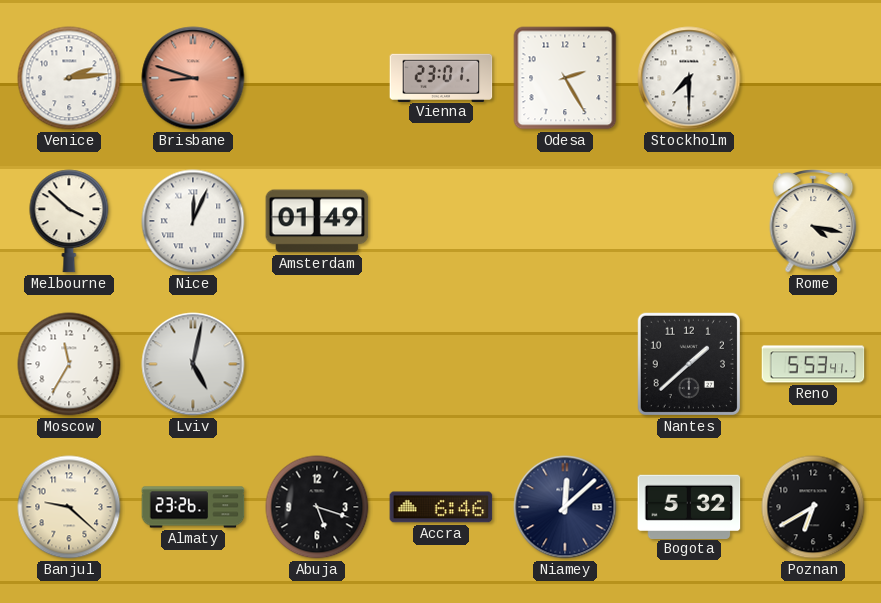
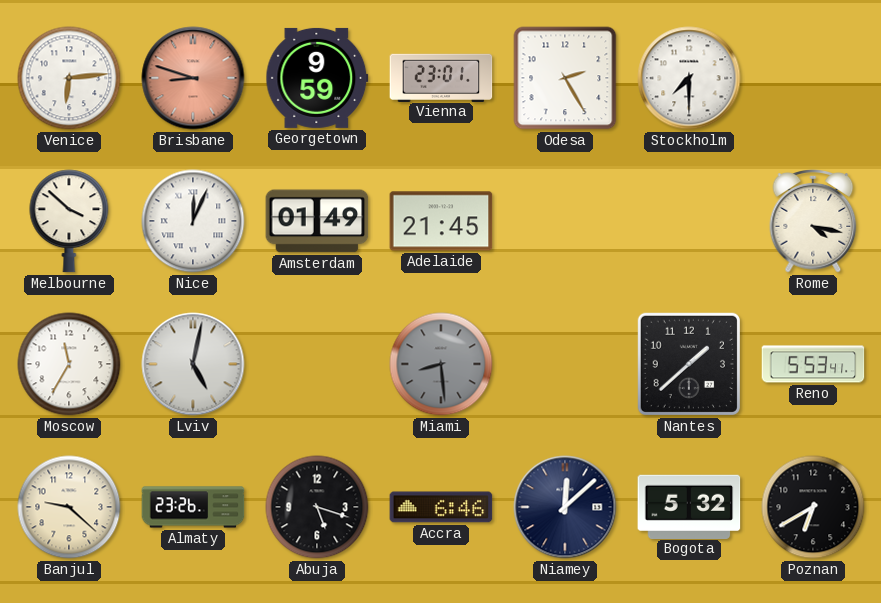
Venice: 2:14 -> 6:14
Georgetown: none -> 9:59
Adelaide: none -> 21:45
Miami: none -> 8:29
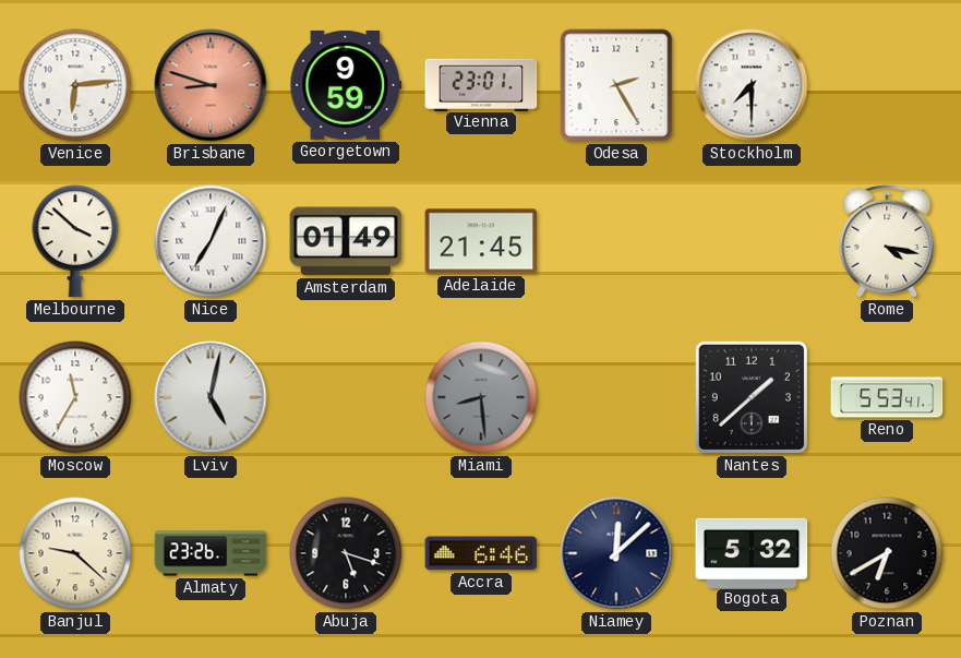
Nice: 12:04 -> 7:04
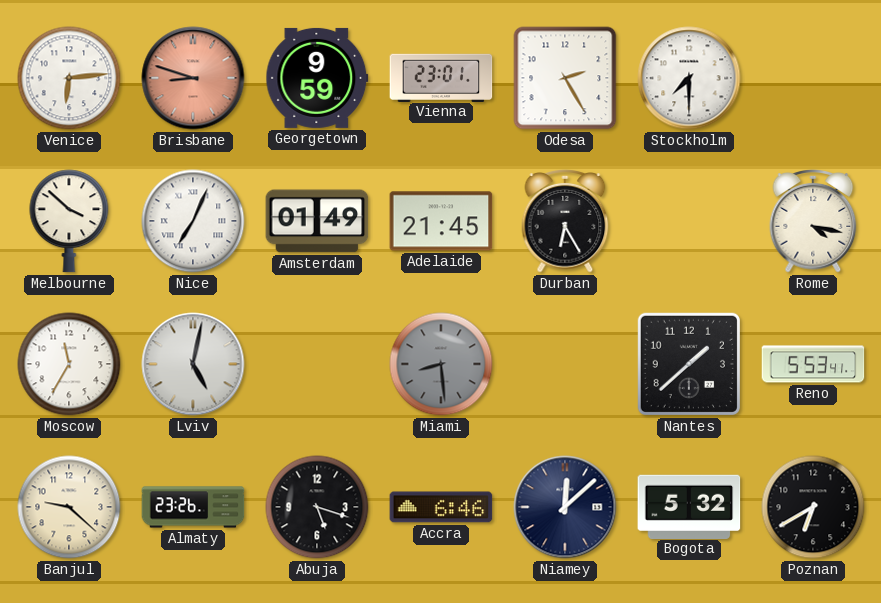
Durban: none -> 6:25
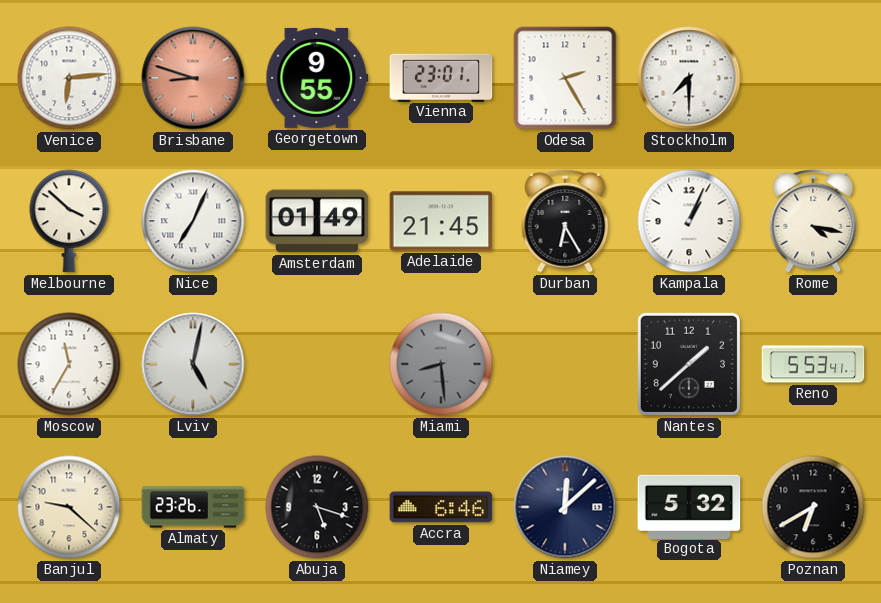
Georgetown: 9:59 -> 9:55
Kampala: none -> 1:04
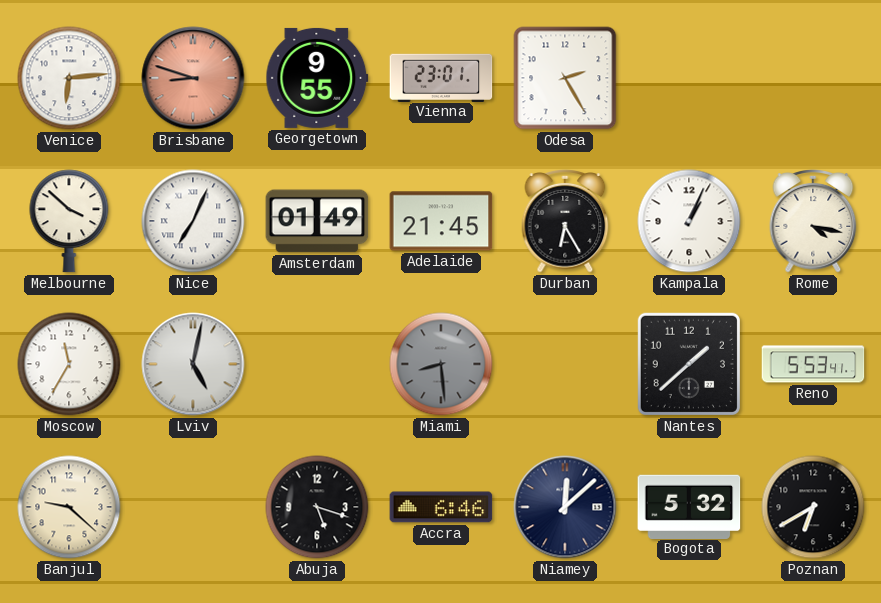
Stockholm: 7:30 -> none
Almaty: 23:26 -> none
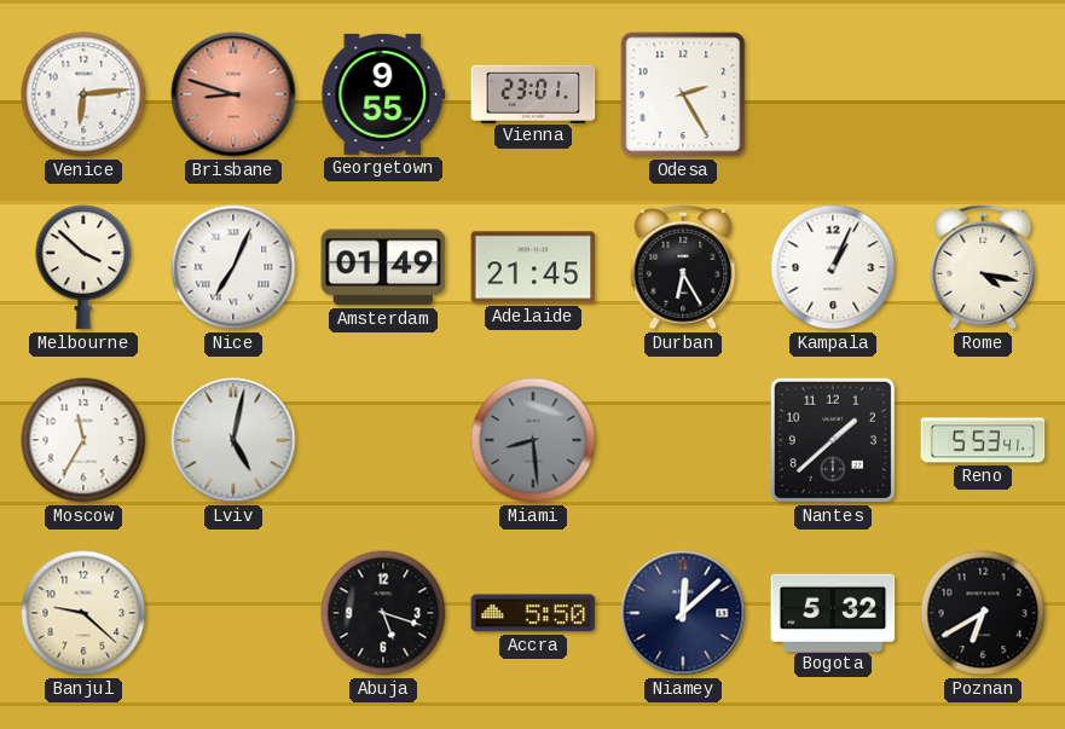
Accra: 6:46 -> 5:50
